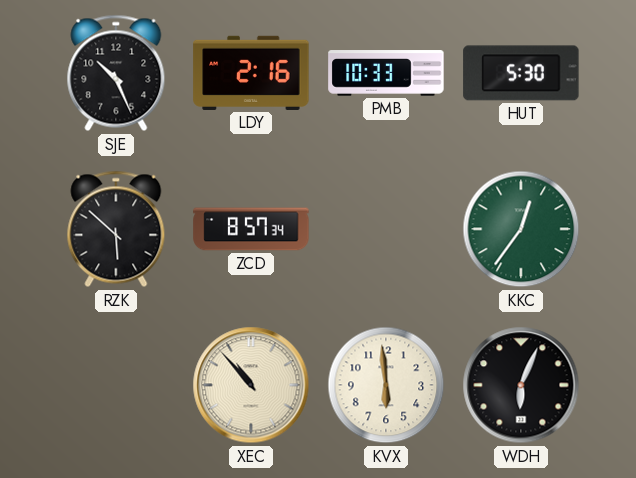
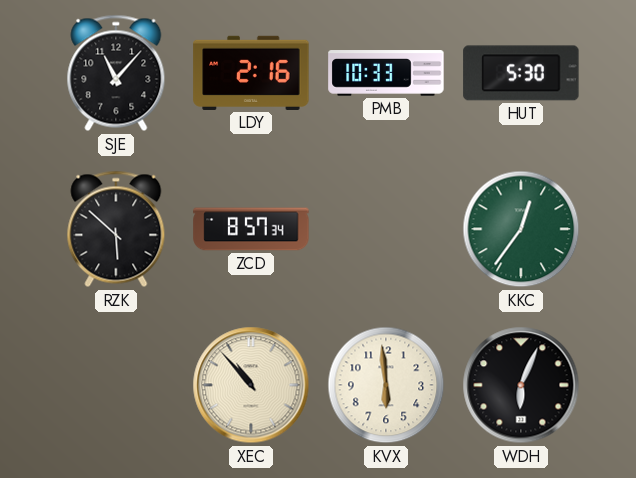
SJE: 10:26 -> 11:07
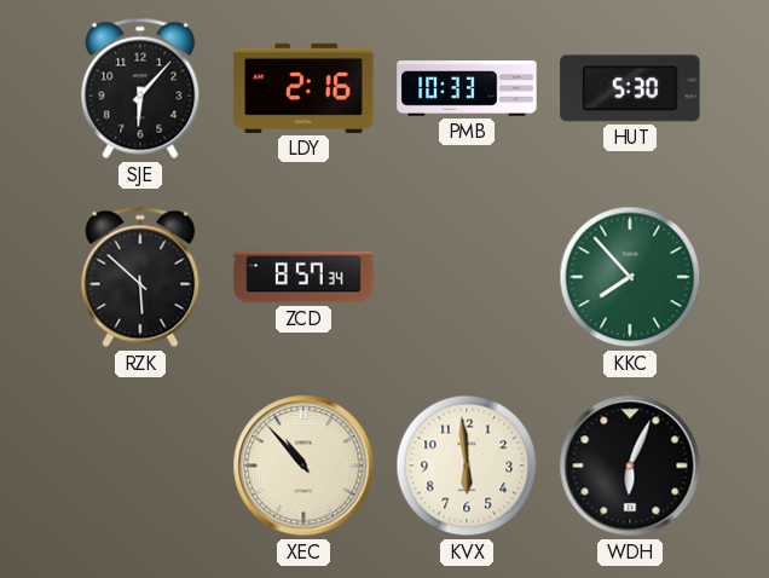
SJE: 11:07 -> 6:07
KKC: 12:36 -> 7:53
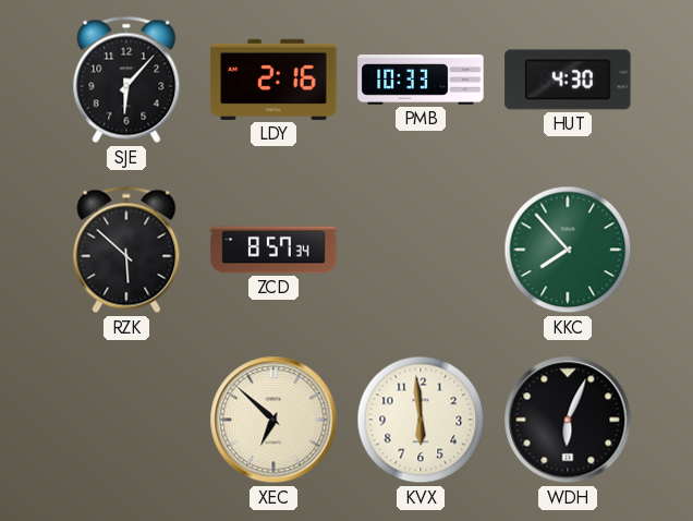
HUT: 5:30 -> 4:30
XEC: 10:53 -> 6:52
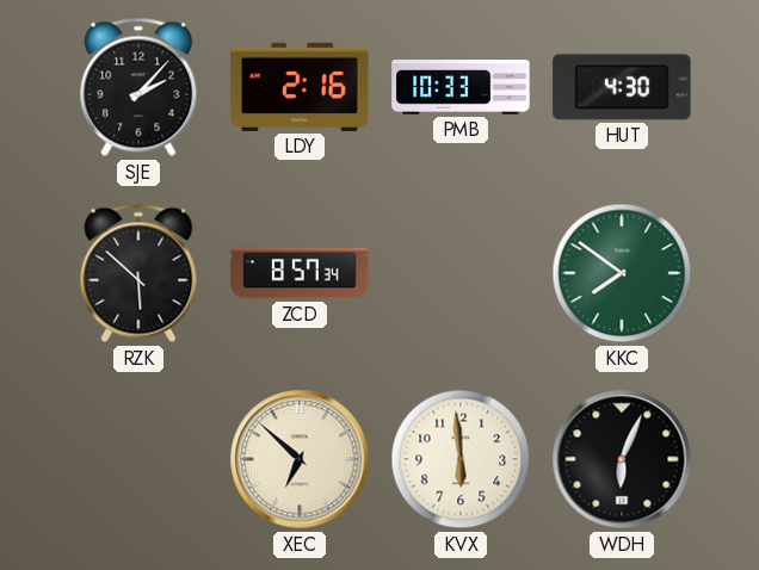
SJE: 6:07 -> 2:07
KKC: 7:53 -> 7:51
